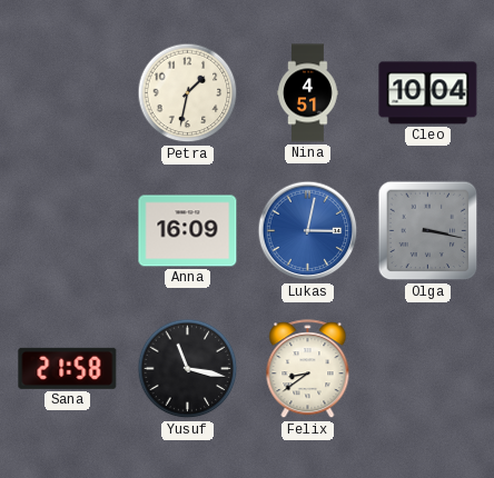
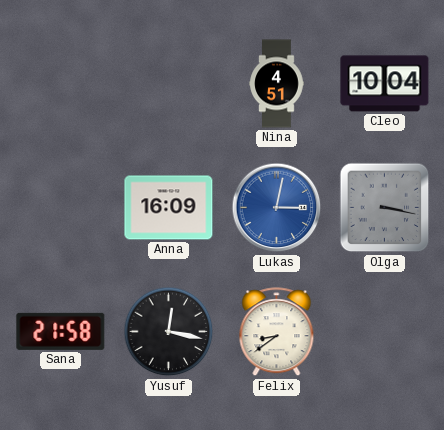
Petra: 1:32 -> none
Yusuf: 11:17 -> 12:17
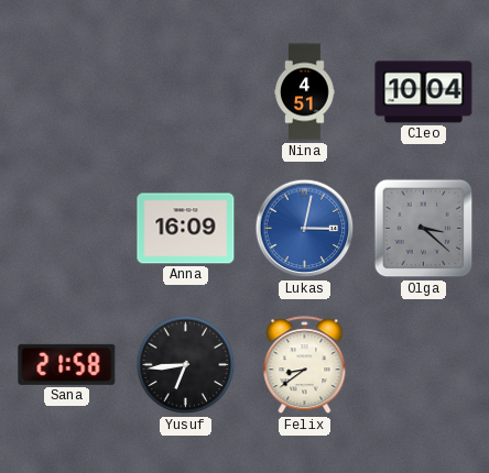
Olga: 3:17 -> 3:22
Yusuf: 12:17 -> 6:44
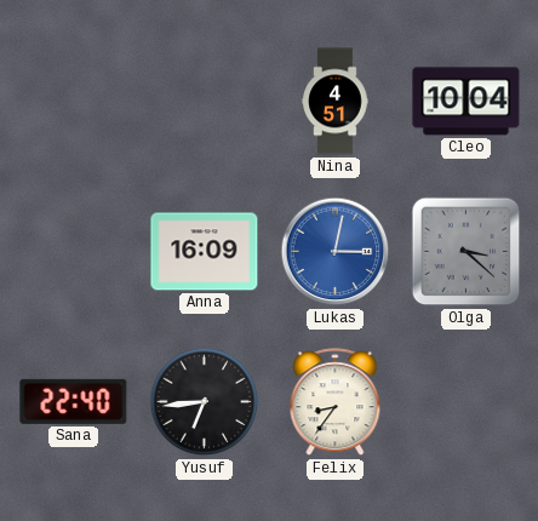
Sana: 21:58 -> 22:40
Felix: 8:39 -> 8:36
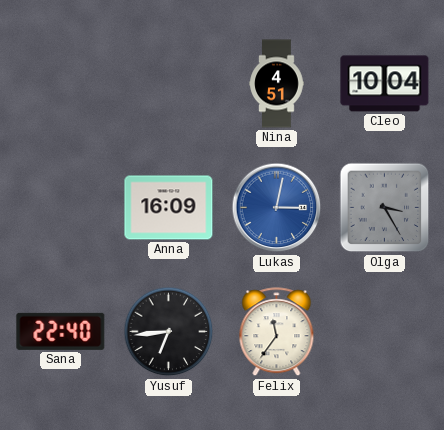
Olga: 3:22 -> 3:25
Felix: 8:36 -> 11:36
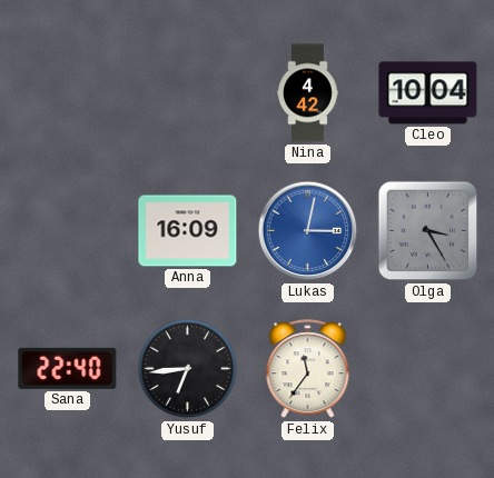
Nina: 4:51 -> 4:42
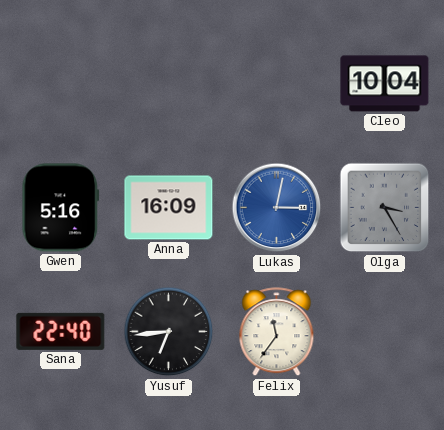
Nina: 4:42 -> none
Gwen: none -> 5:16
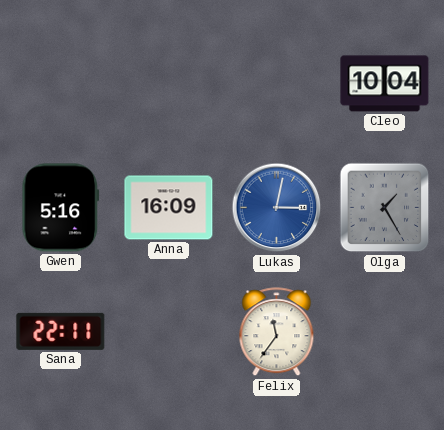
Olga: 3:25 -> 1:25
Sana: 22:40 -> 22:11
Yusuf: 6:44 -> none
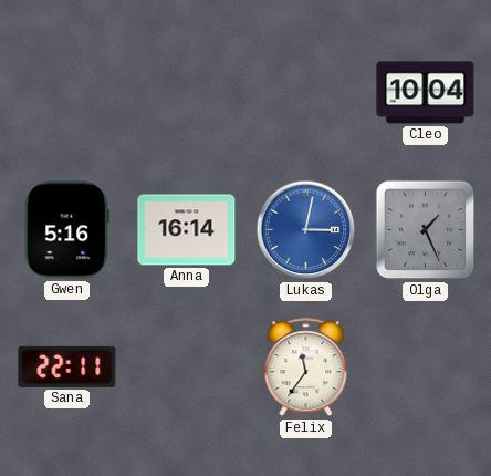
Anna: 16:09 -> 16:14
Olga: 1:25 -> 1:26
